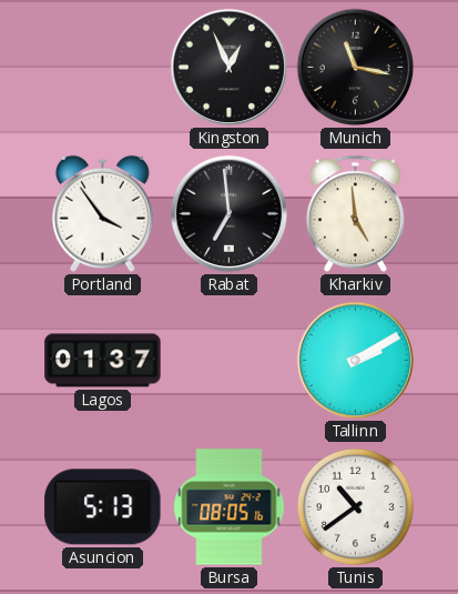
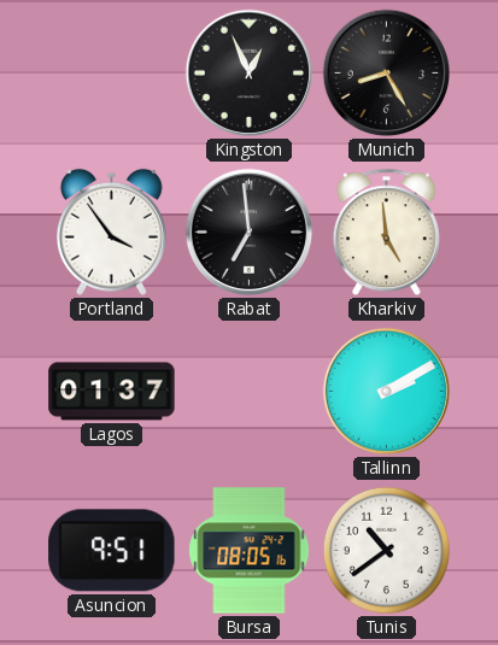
Munich: 11:17 -> 8:25
Asuncion: 5:13 -> 9:51
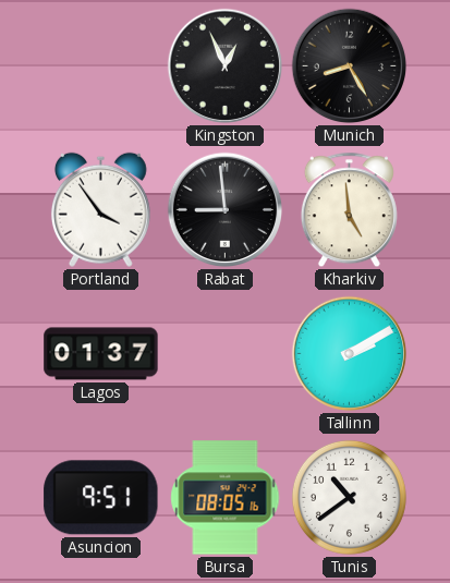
Rabat: 6:59 -> 8:59
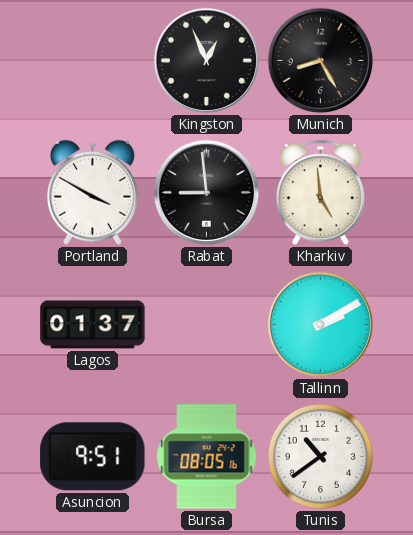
Portland: 3:54 -> 3:50
